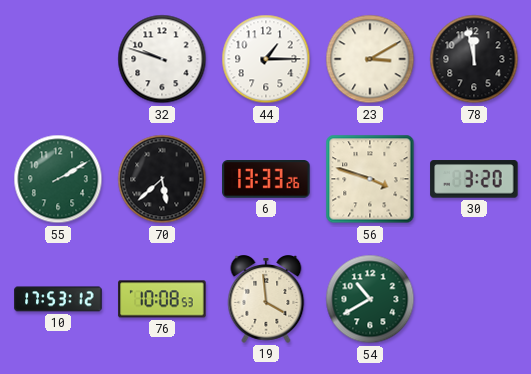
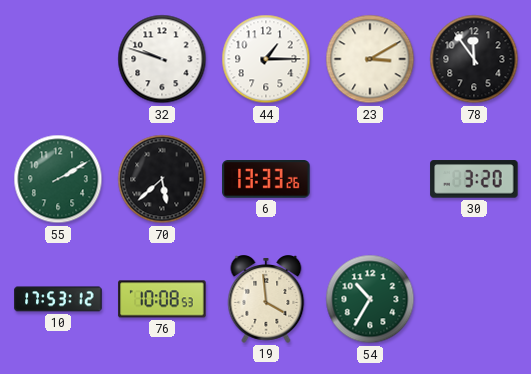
78: 11:58 -> 11:54
56: 3:48 -> none
54: 10:40 -> 10:35
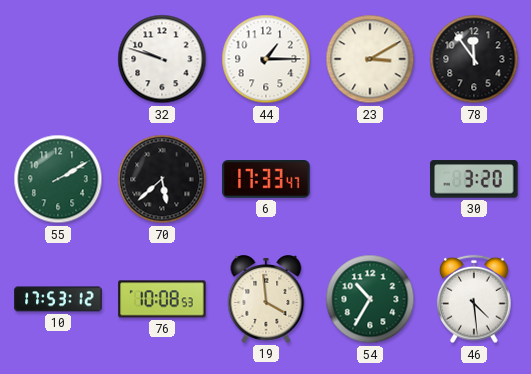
6: 13:33 -> 17:33
46: none -> 4:29
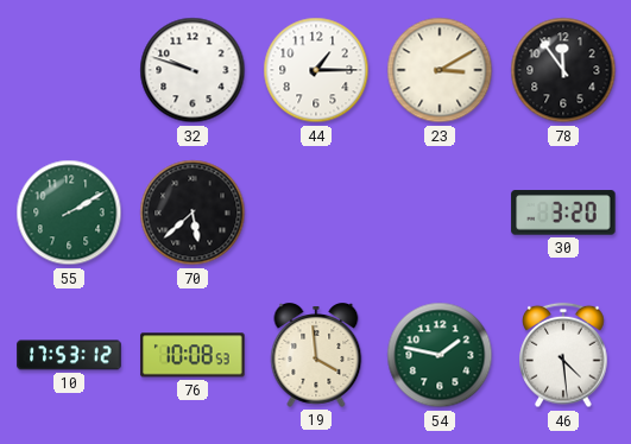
6: 17:33 -> none
54: 10:35 -> 1:47
